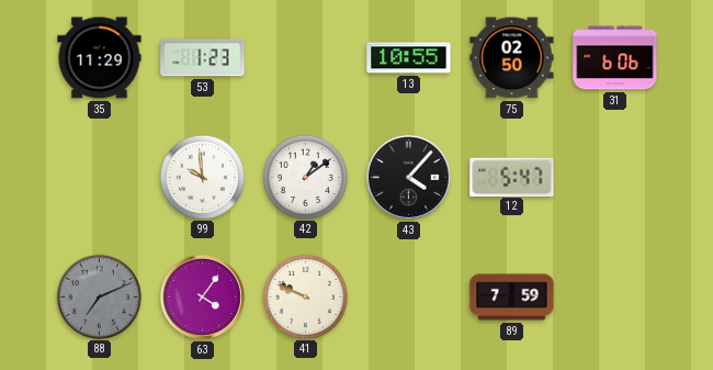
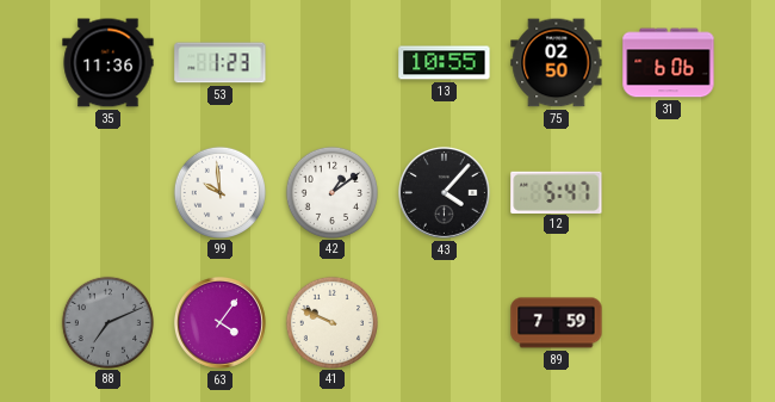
35: 11:29 -> 11:36
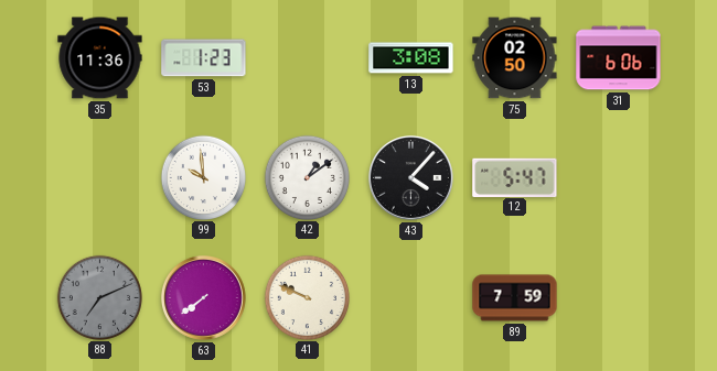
13: 10:55 -> 3:08
63: 4:06 -> 7:39
